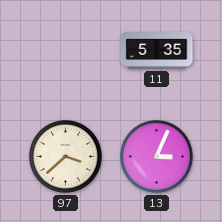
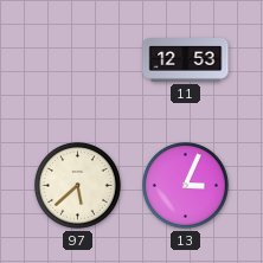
11: 5:35 -> 12:53
97: 3:38 -> 5:38
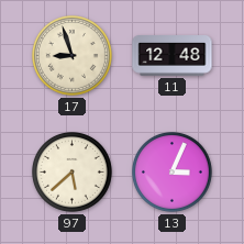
17: none -> 8:57
11: 12:53 -> 12:48
